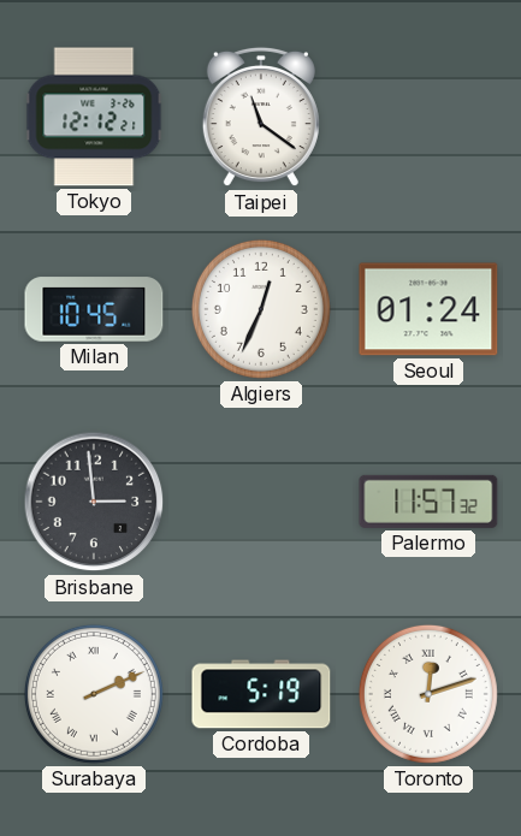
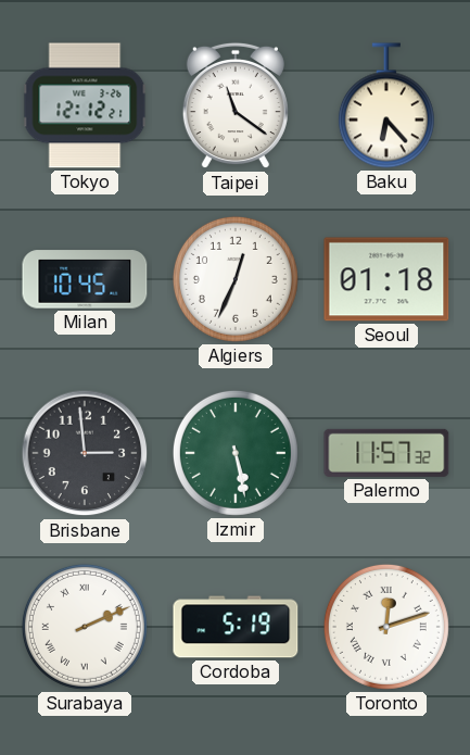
Baku: none -> 6:23
Seoul: 01:24 -> 01:18
Izmir: none -> 5:28
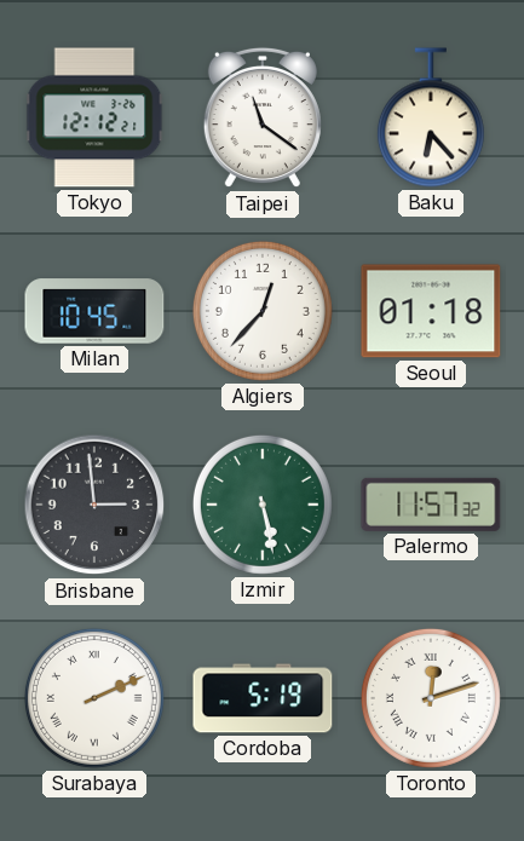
Algiers: 12:34 -> 12:37
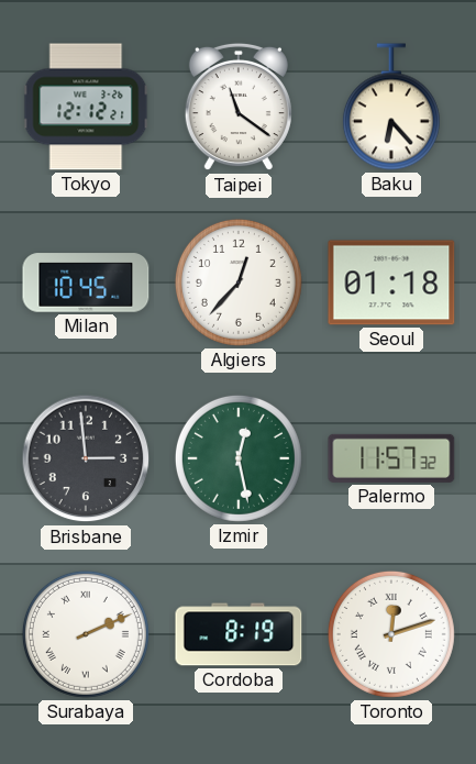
Izmir: 5:28 -> 12:28
Cordoba: 5:19 -> 8:19
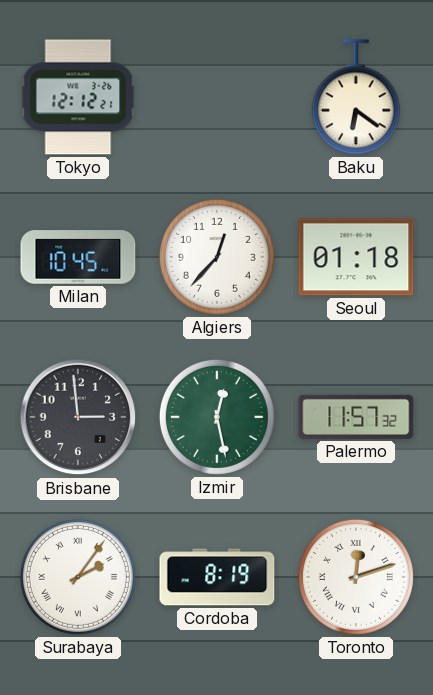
Taipei: 11:21 -> none
Baku: 6:23 -> 6:21
Surabaya: 2:11 -> 2:06
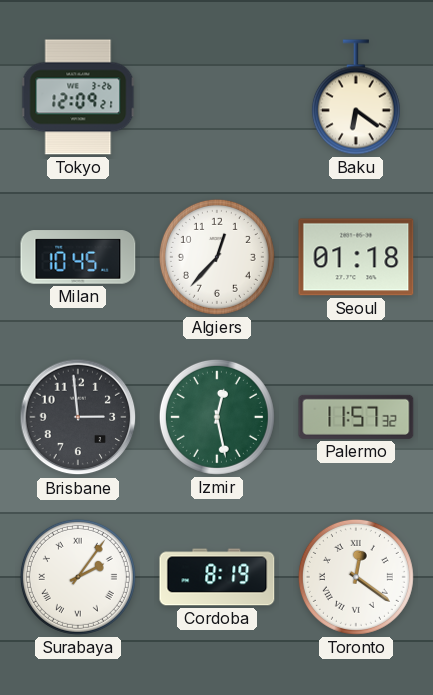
Tokyo: 12:12 -> 12:09
Toronto: 12:12 -> 12:21
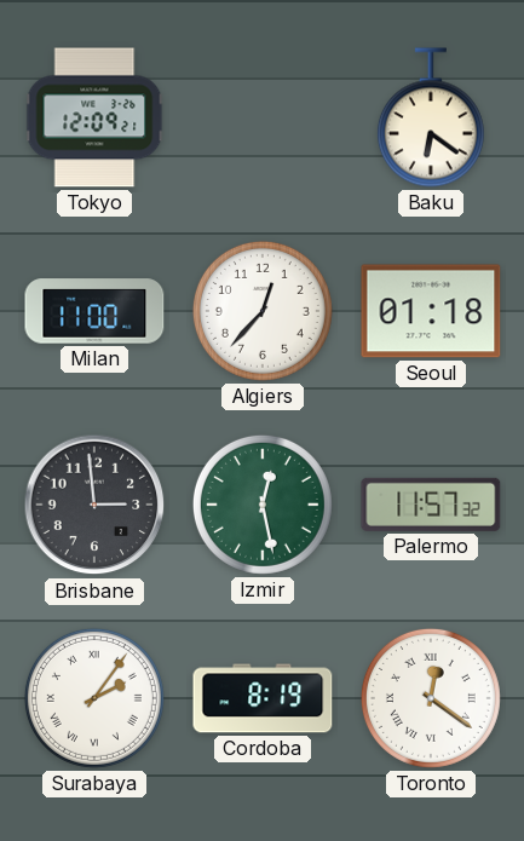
Milan: 10:45 -> 11:00
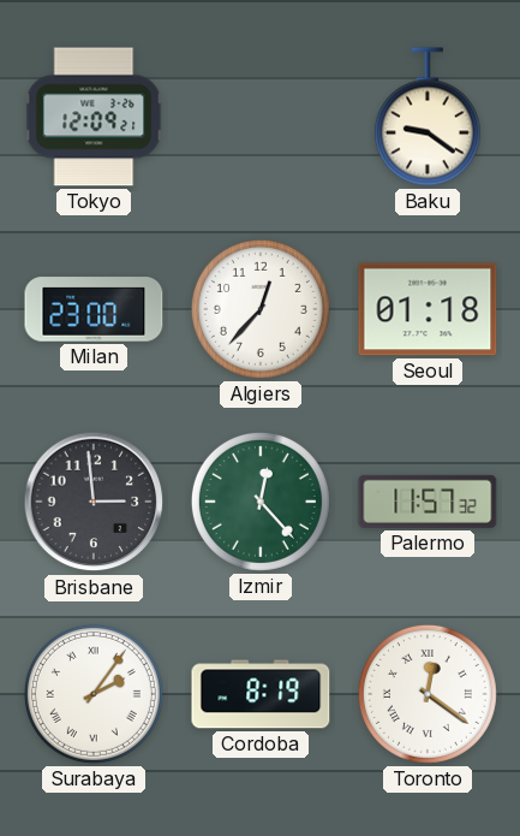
Baku: 6:21 -> 9:21
Milan: 11:00 -> 23:00
Izmir: 12:28 -> 12:23
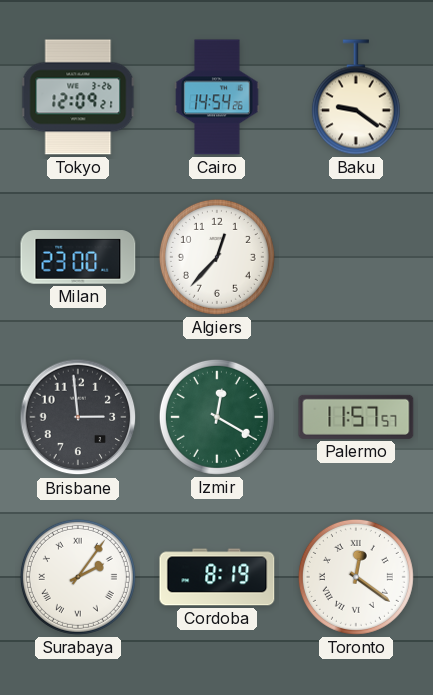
Cairo: none -> 14:54
Seoul: 01:18 -> none
Izmir: 12:23 -> 12:20
Palermo: 11:57:32 -> 11:57:57
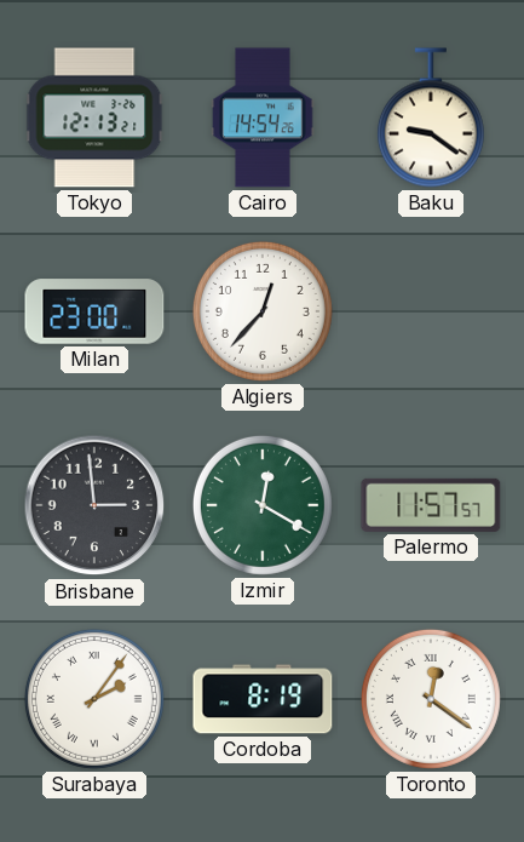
Tokyo: 12:09 -> 12:13
